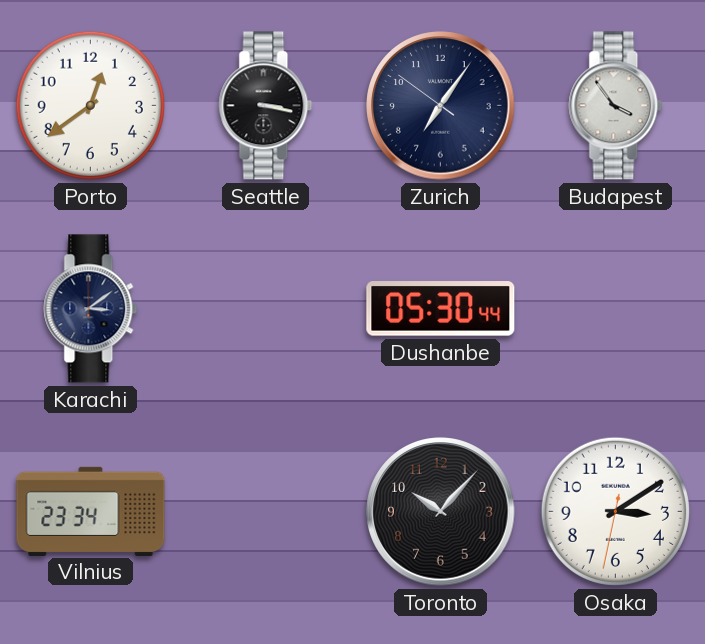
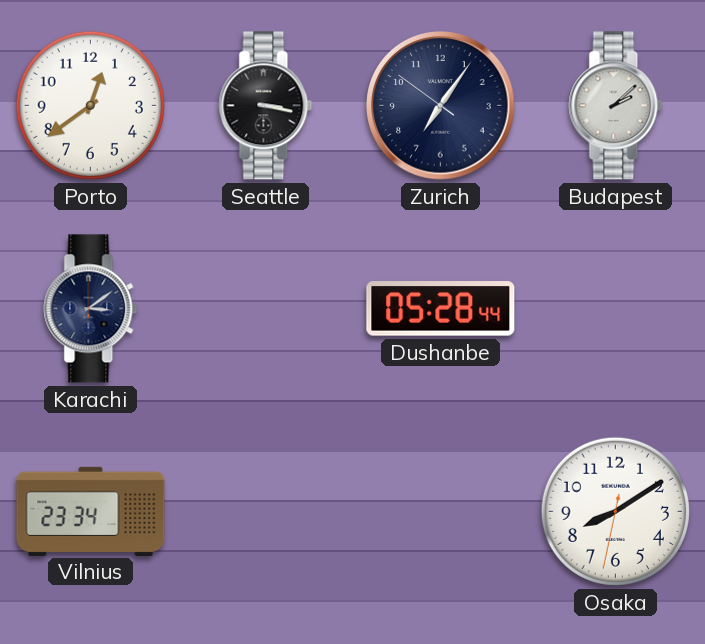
Budapest: 3:54 -> 2:08
Dushanbe: 05:30 -> 05:28
Toronto: 10:07 -> none
Osaka: 3:09 -> 8:09
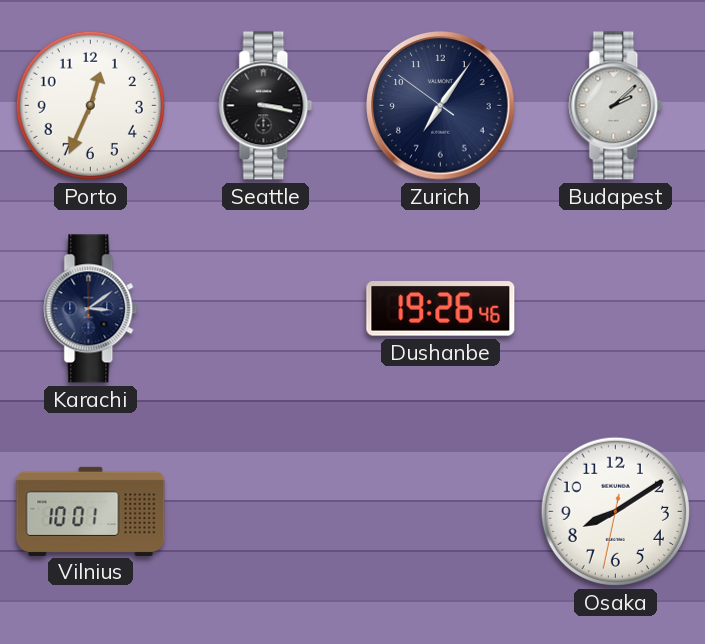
Porto: 12:39 -> 12:34
Dushanbe: 05:28 -> 19:26
Vilnius: 23:34 -> 10:01
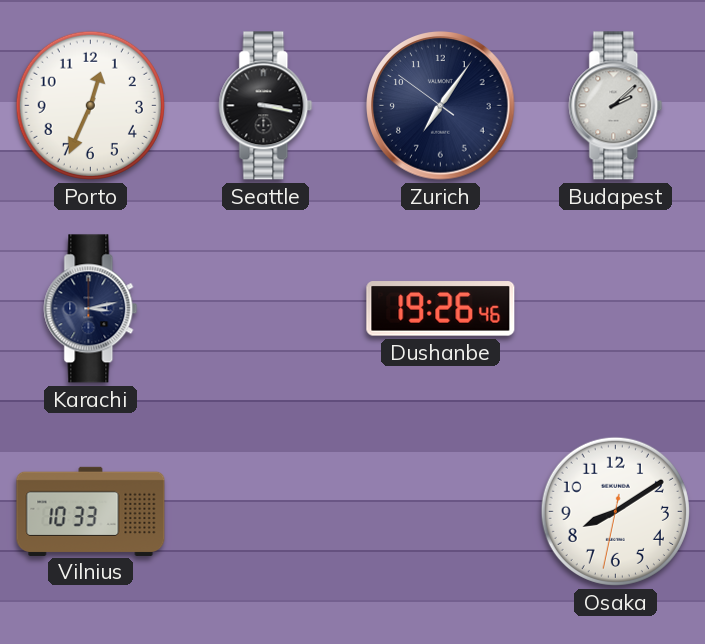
Karachi: 3:09 -> 3:13
Vilnius: 10:01 -> 10:33
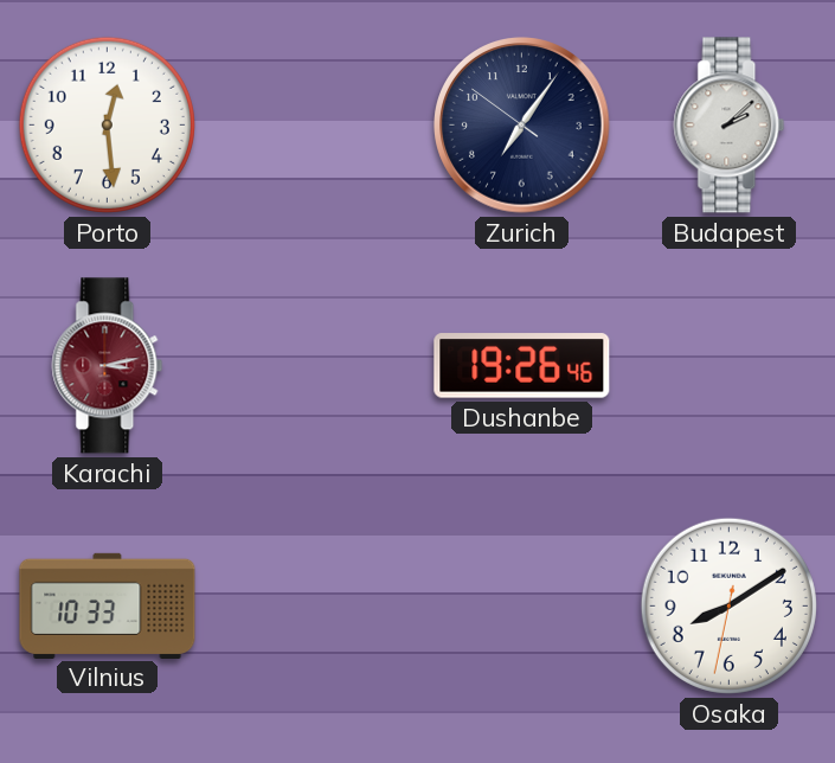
Porto: 12:34 -> 12:29
Seattle: 3:17 -> none
Karachi dial: navy -> burgundy
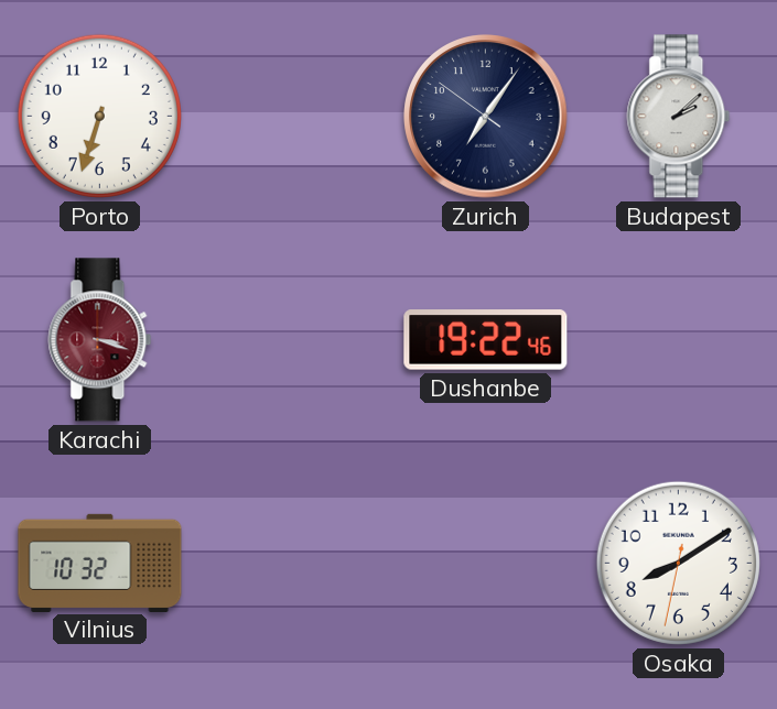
Porto: 12:29 -> 6:33
Karachi: 3:13 -> 3:18
Dushanbe: 19:26 -> 19:22
Vilnius: 10:33 -> 10:32
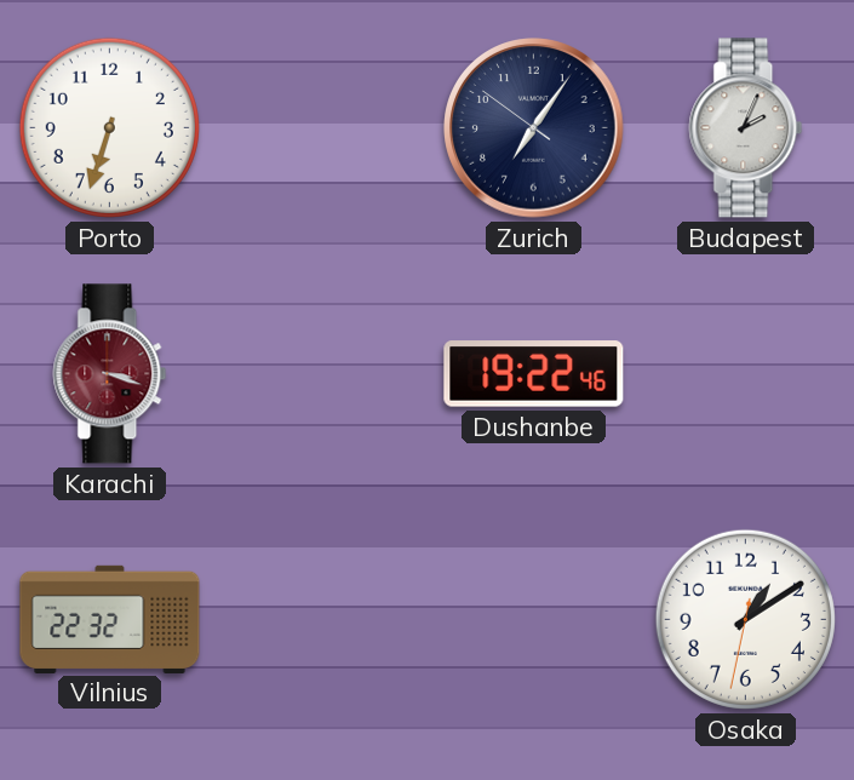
Budapest: 2:08 -> 2:04
Vilnius: 10:32 -> 22:32
Osaka: 8:09 -> 1:09
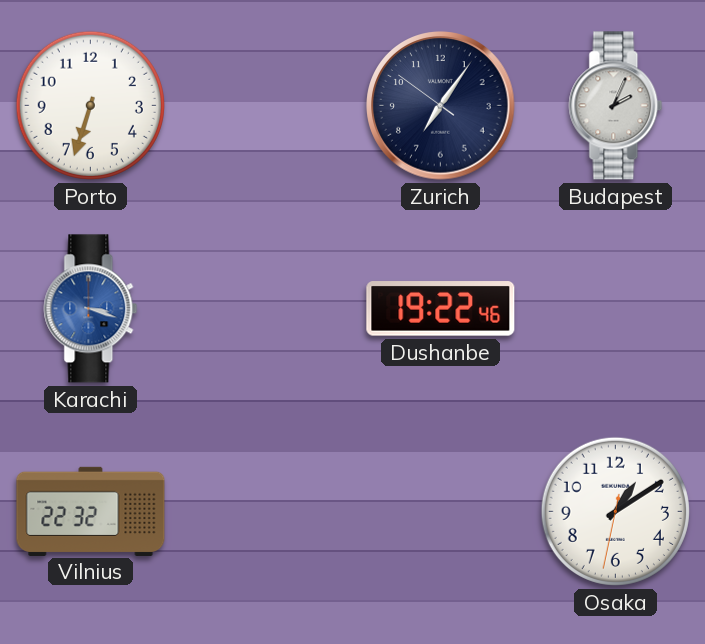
Karachi dial: burgundy -> blue
